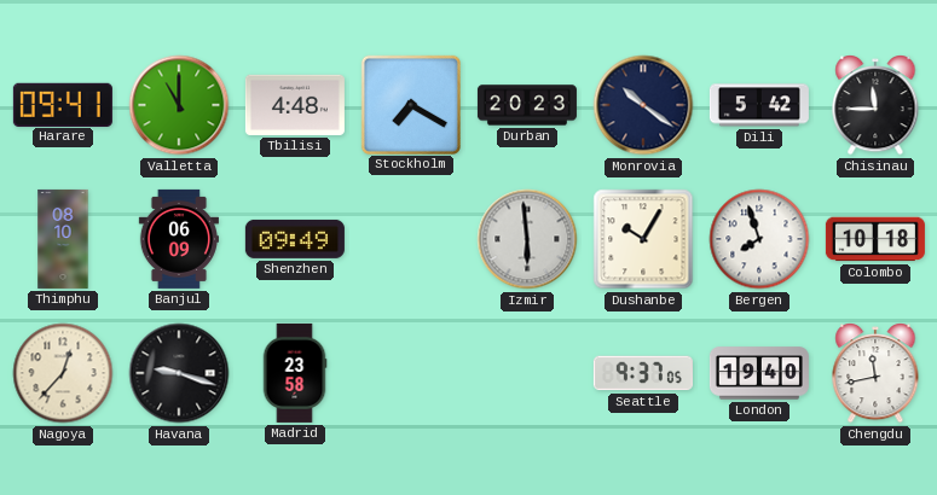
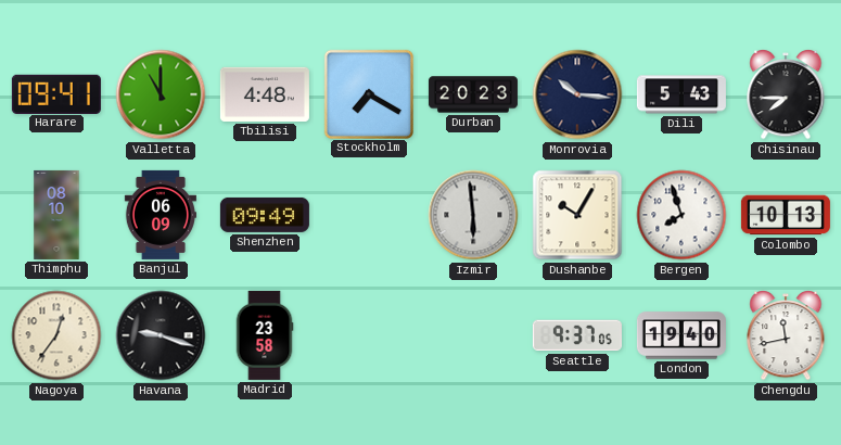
Monrovia: 10:21 -> 10:16
Dili: 5:42 -> 5:43
Chisinau: 11:45 -> 7:45
Colombo: 10:18 -> 10:13
Nagoya: 12:37 -> 12:36
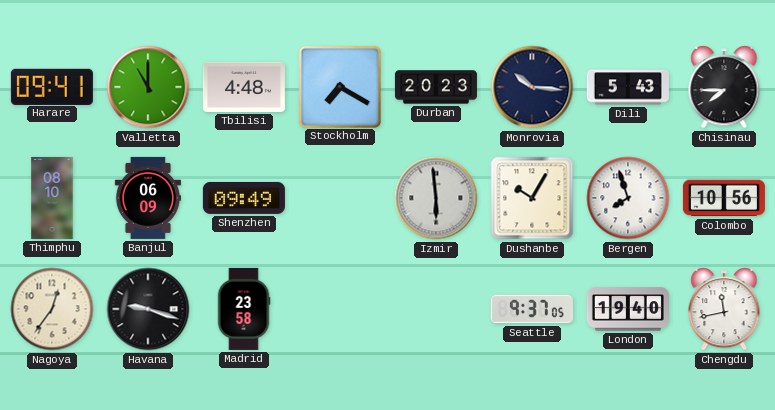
Colombo: 10:13 -> 10:56
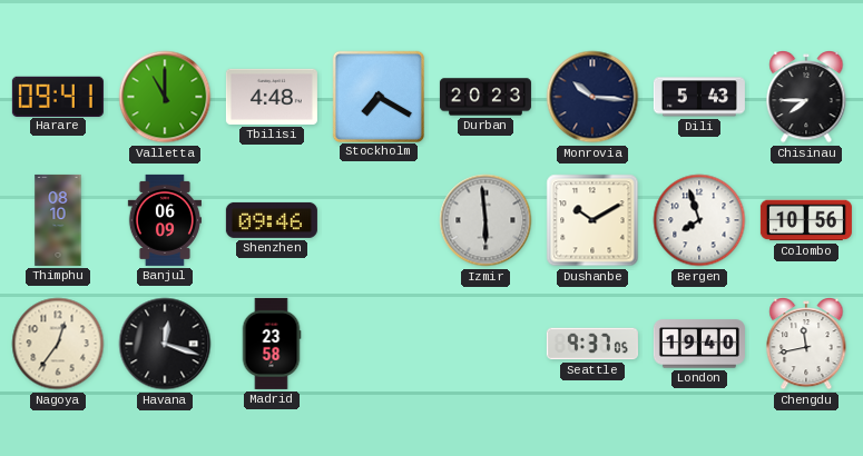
Shenzhen: 09:49 -> 09:46
Dushanbe: 10:05 -> 10:10
Havana: 9:18 -> 12:18
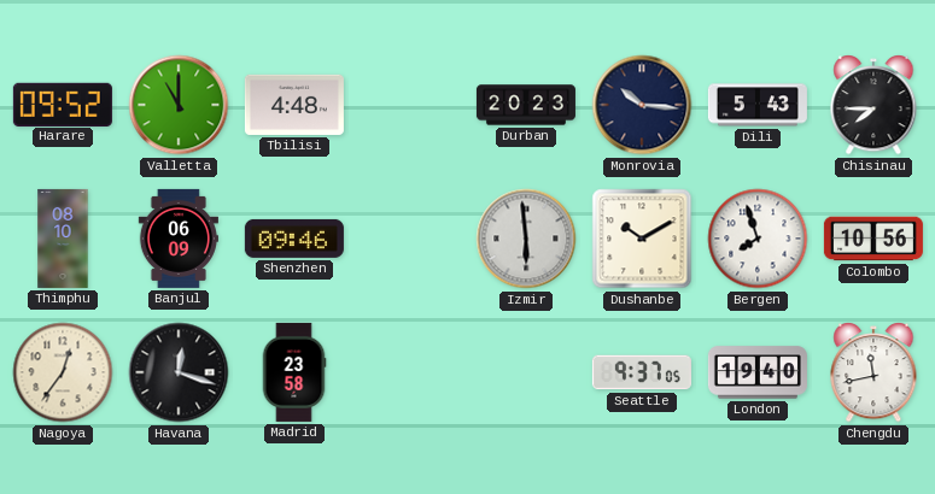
Harare: 09:41 -> 09:52
Stockholm: 7:20 -> none
